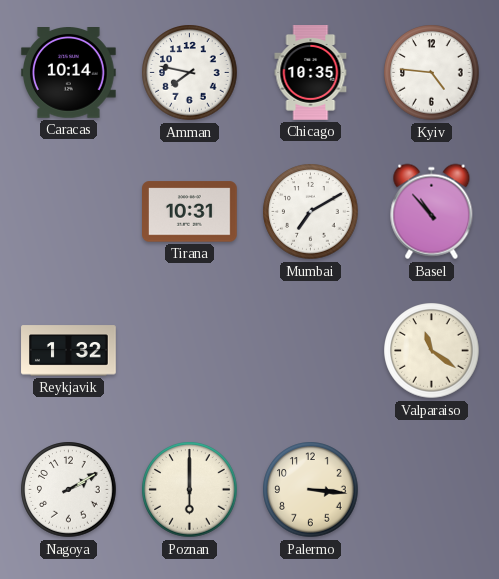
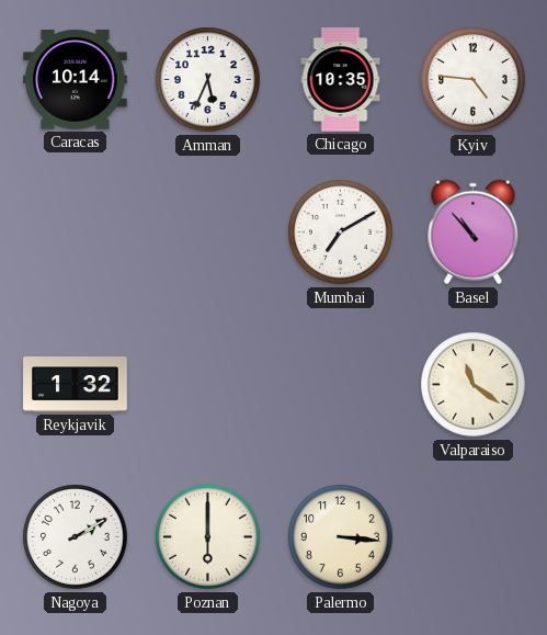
Amman: 7:47 -> 5:34
Tirana: 10:31 -> none
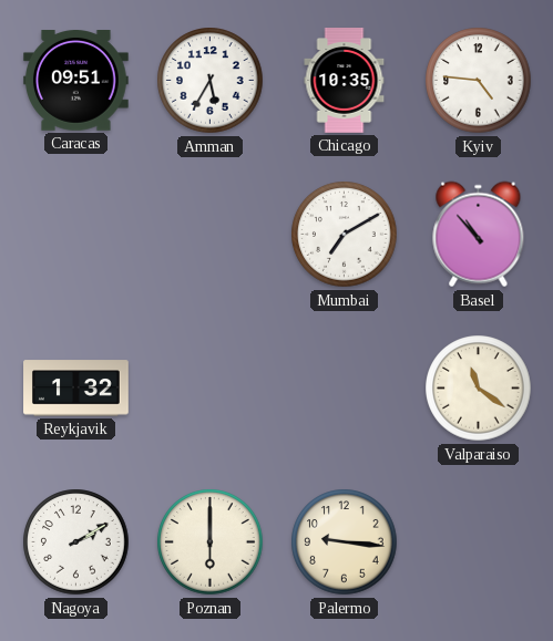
Caracas: 10:14 -> 09:51
Amman: 5:34 -> 5:35
Palermo: 3:16 -> 9:16
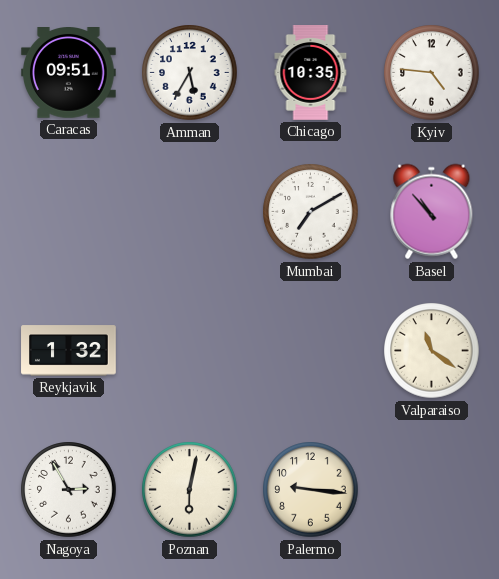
Nagoya: 2:10 -> 2:55
Poznan: 6:00 -> 6:02
